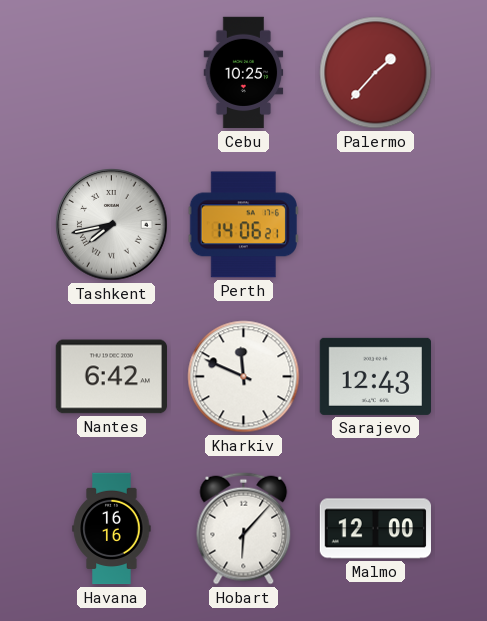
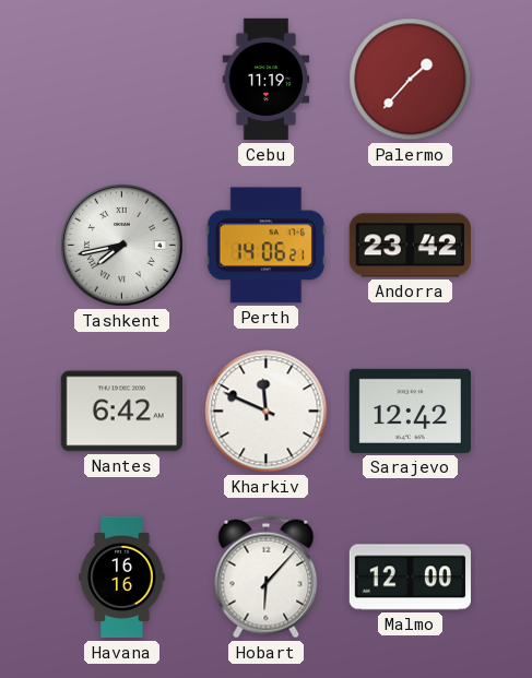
Cebu: 10:25 -> 11:19
Andorra: none -> 23:42
Sarajevo: 12:43 -> 12:42
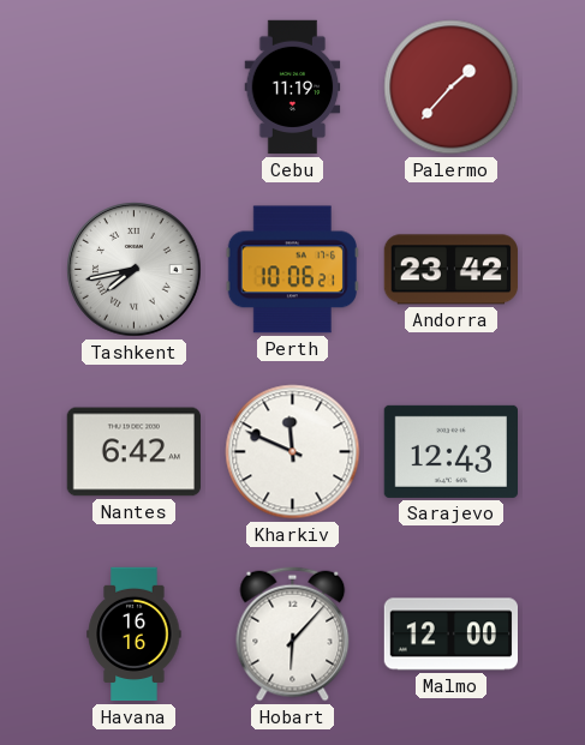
Perth: 14:06 -> 10:06
Sarajevo: 12:42 -> 12:43
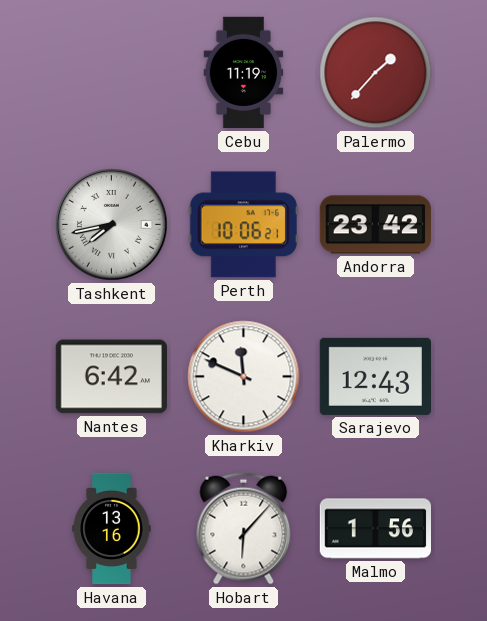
Havana: 16:16 -> 13:16
Malmo: 12:00 -> 1:56
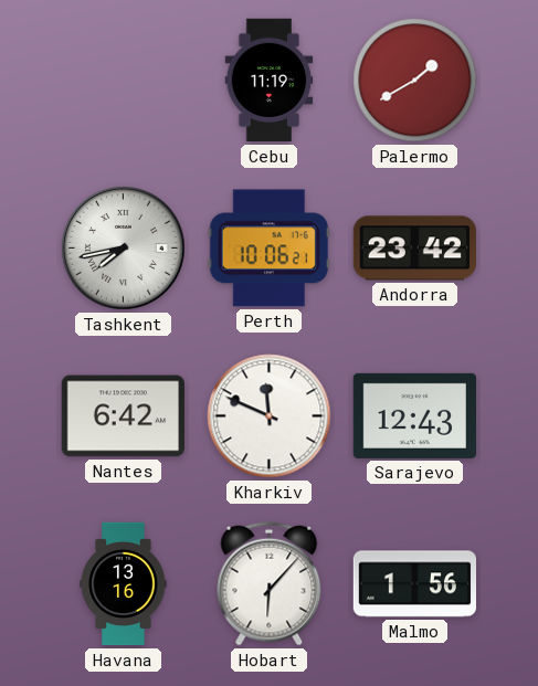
Palermo: 1:37 -> 1:40
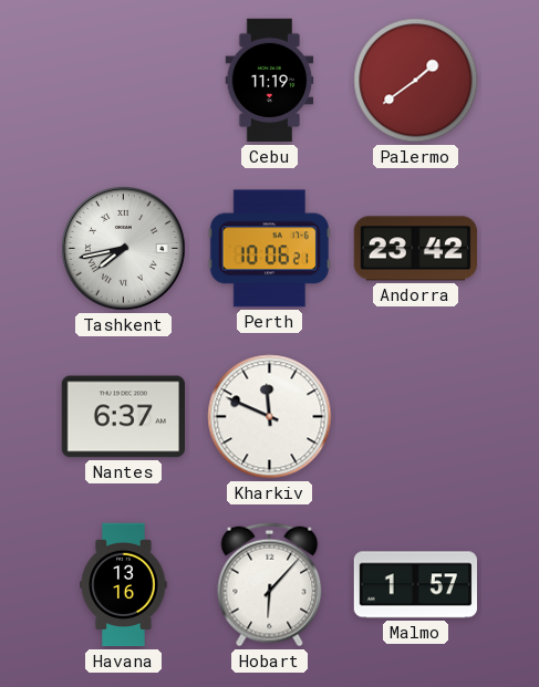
Palermo: 1:40 -> 1:39
Nantes: 6:42 -> 6:37
Sarajevo: 12:43 -> none
Malmo: 1:56 -> 1:57
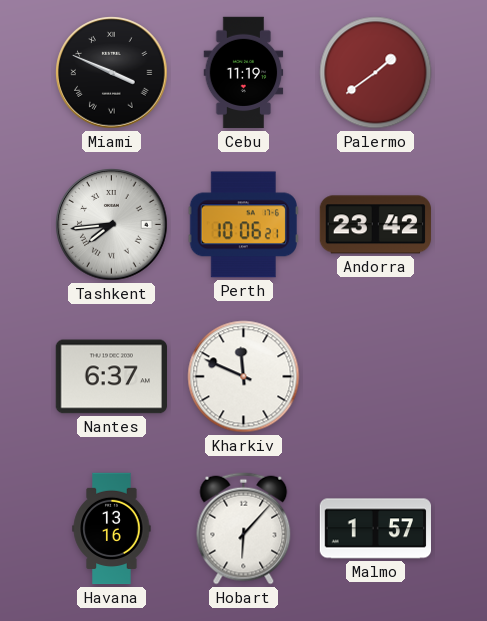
Miami: none -> 3:49
Tashkent: 7:43 -> 7:44
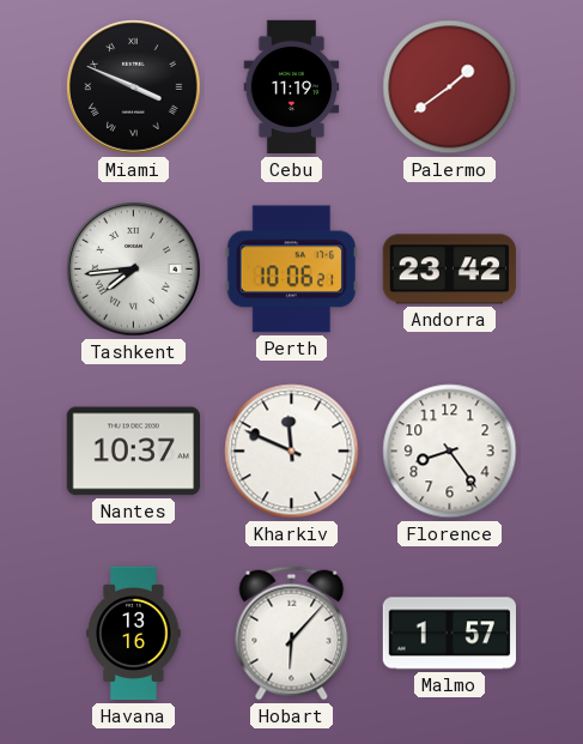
Nantes: 6:37 -> 10:37
Florence: none -> 8:24
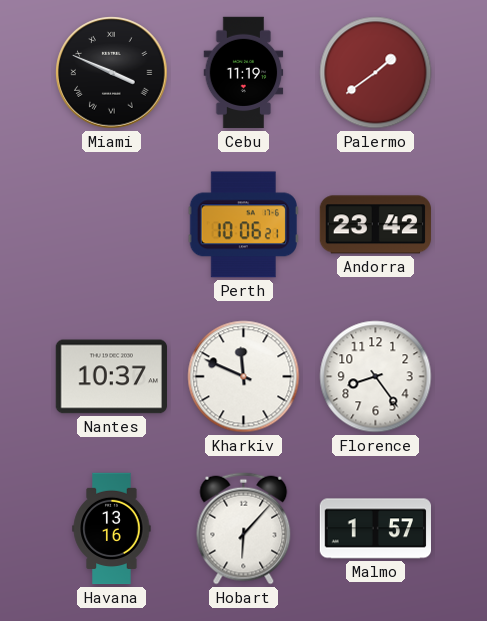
Tashkent: 7:44 -> none
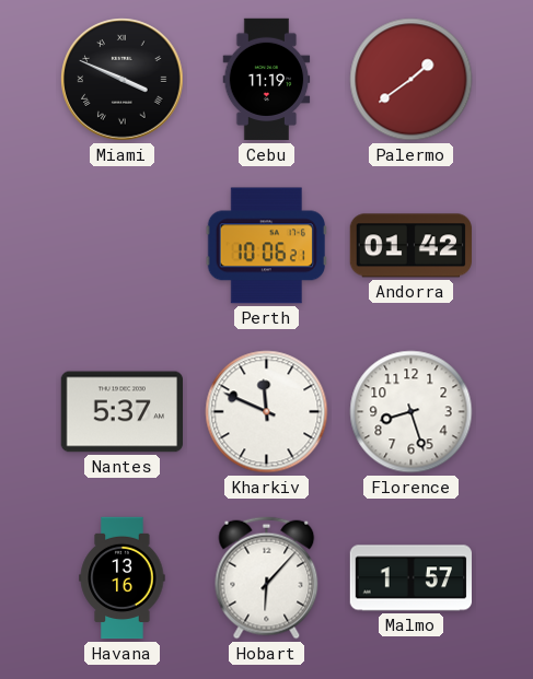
Andorra: 23:42 -> 01:42
Nantes: 10:37 -> 5:37
Florence: 8:24 -> 8:27
